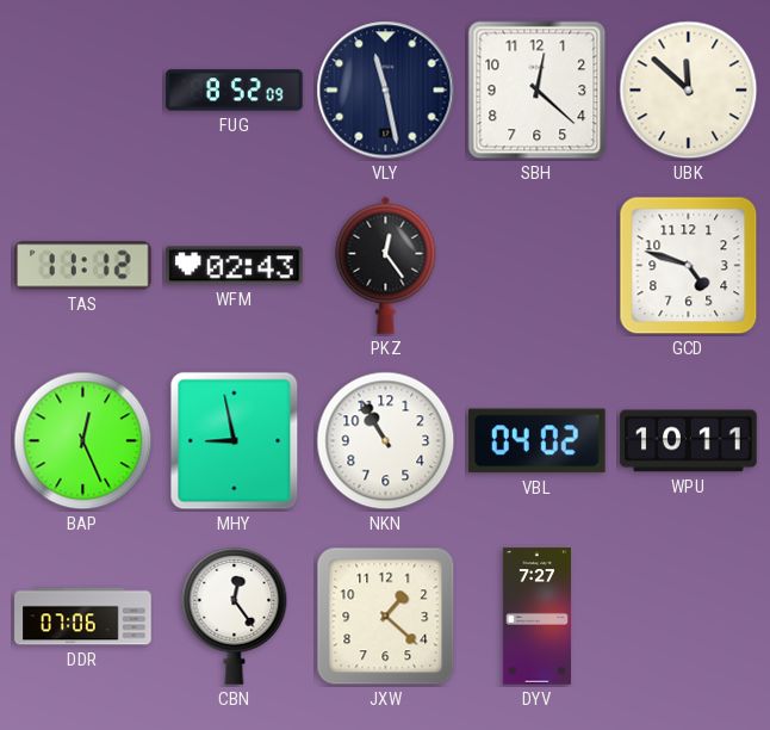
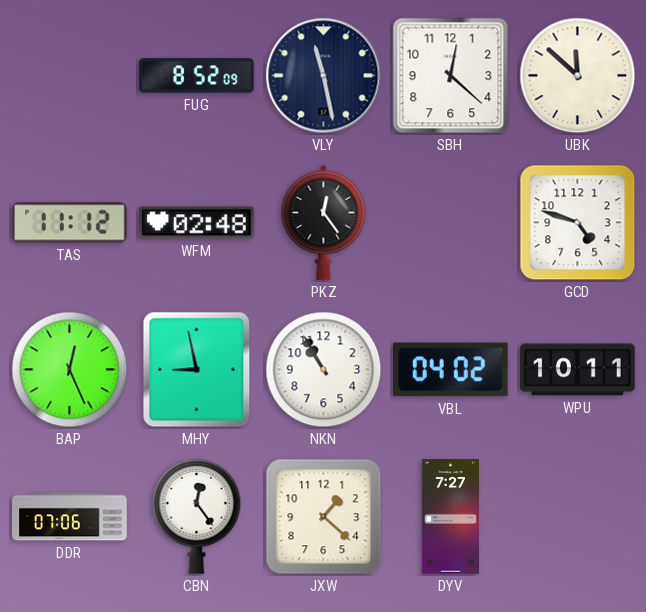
WFM: 02:43 -> 02:48
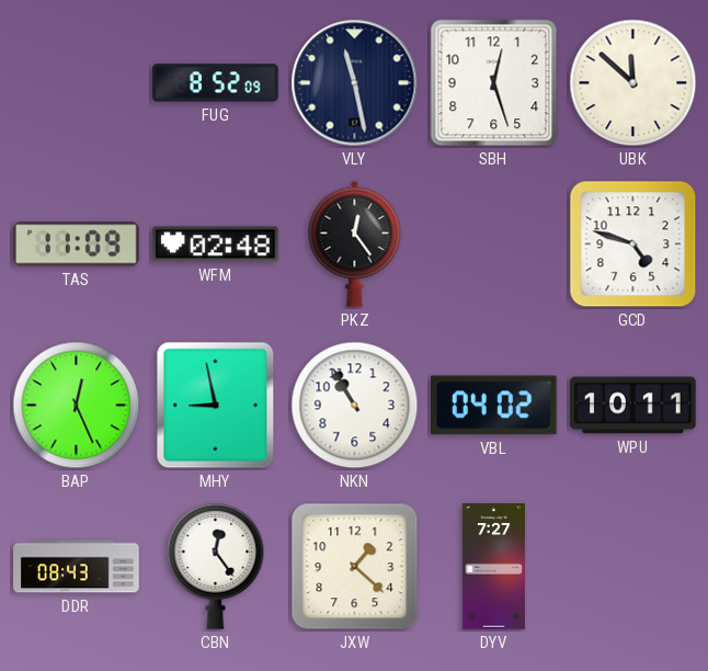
SBH: 12:22 -> 12:27
TAS: 11:12 -> 11:09
DDR: 07:06 -> 08:43
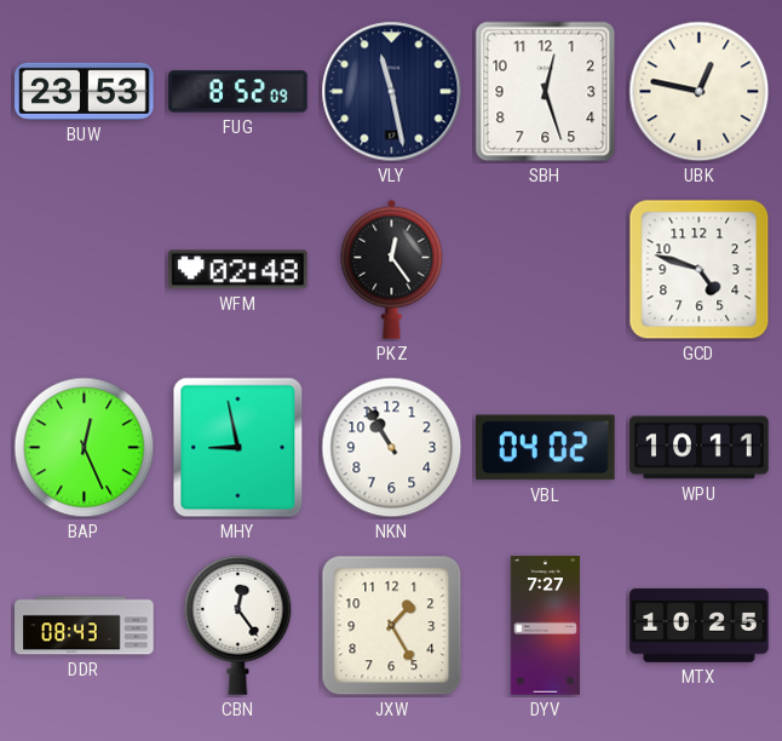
BUW: none -> 23:53
UBK: 11:52 -> 12:47
TAS: 11:09 -> none
JXW: 1:22 -> 1:25
MTX: none -> 10:25
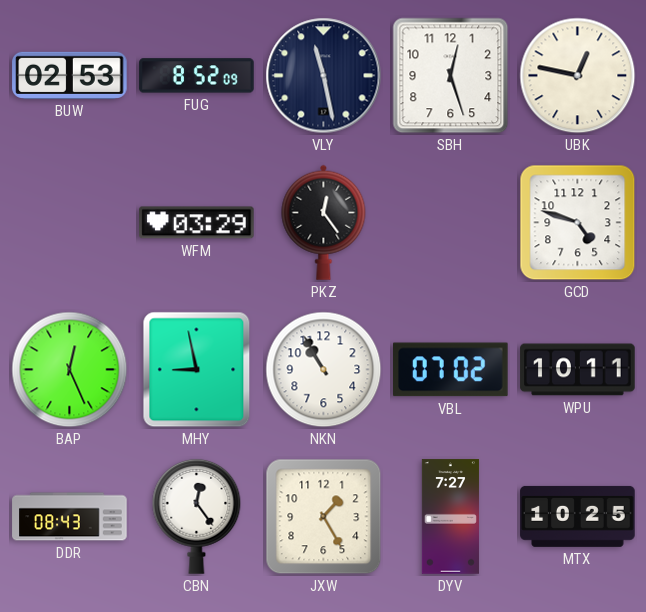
BUW: 23:53 -> 02:53
WFM: 02:48 -> 03:29
VBL: 04:02 -> 07:02
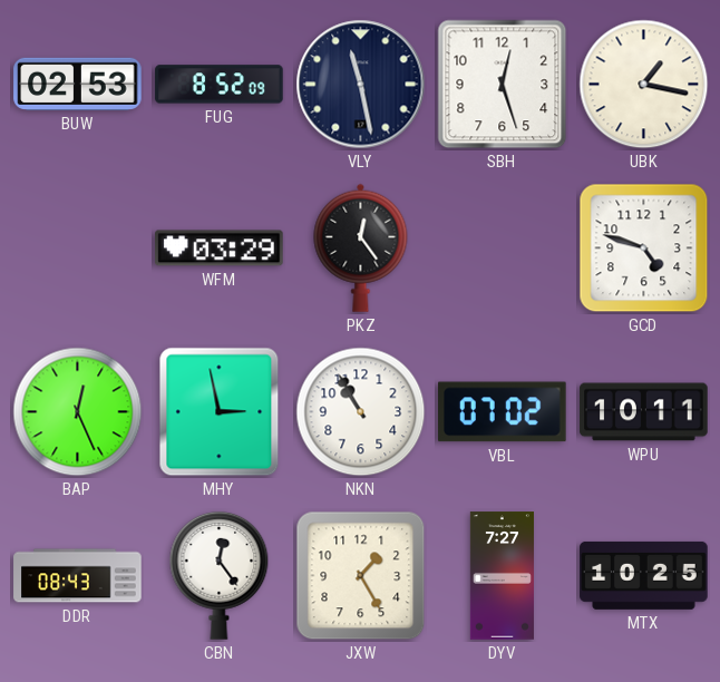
UBK: 12:47 -> 1:17
MHY: 8:58 -> 2:58
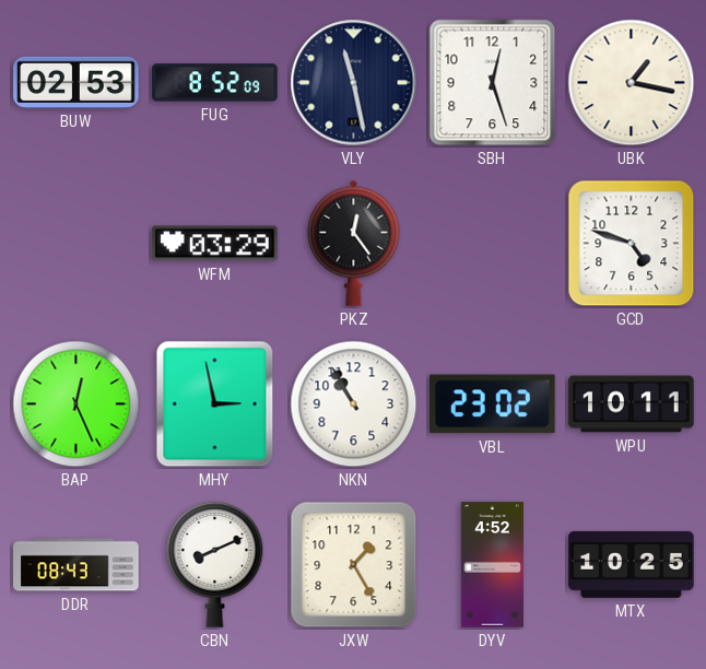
VBL: 07:02 -> 23:02
CBN: 12:24 -> 8:11
DYV: 7:27 -> 4:52
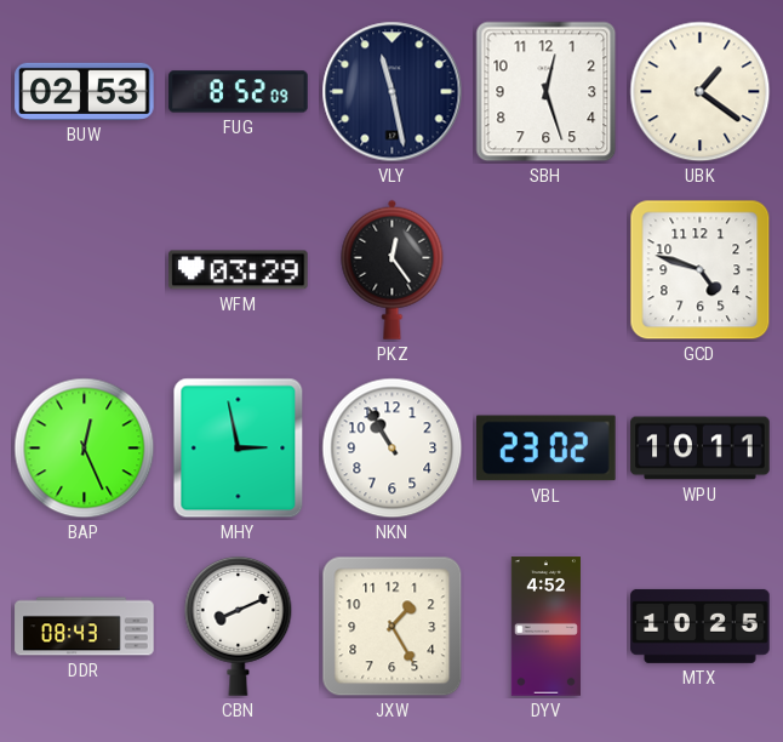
UBK: 1:17 -> 1:21
